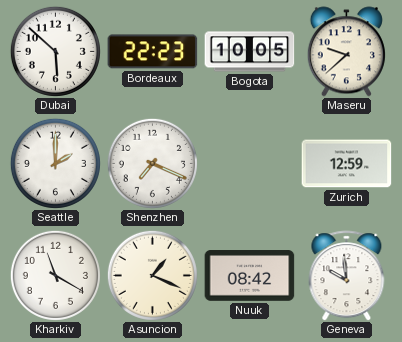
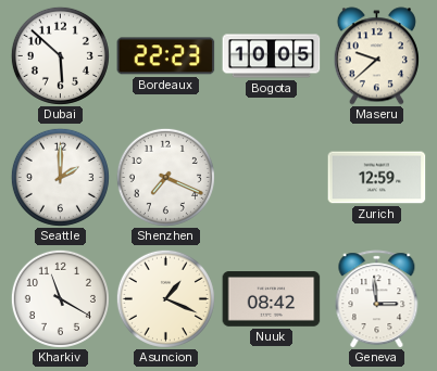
Geneva: 9:59 -> 2:59
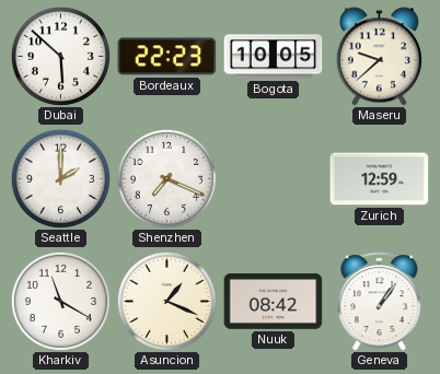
Geneva: 2:59 -> 1:06
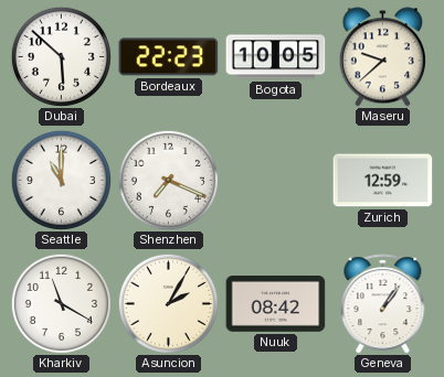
Seattle: 2:00 -> 11:00
Asuncion: 1:19 -> 2:05
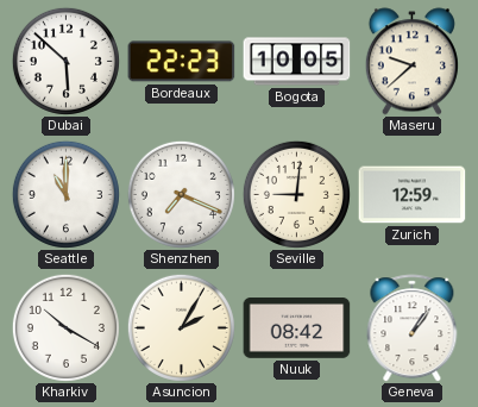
Seville: none -> 9:01
Kharkiv: 11:20 -> 10:20
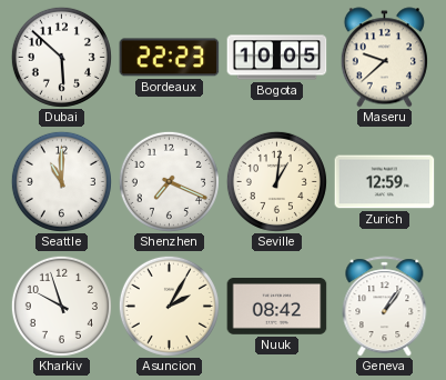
Seville: 9:01 -> 1:01
Kharkiv: 10:20 -> 9:57
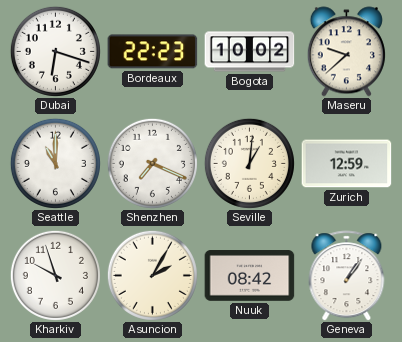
Dubai: 5:52 -> 6:18
Bogota: 10:05 -> 10:02
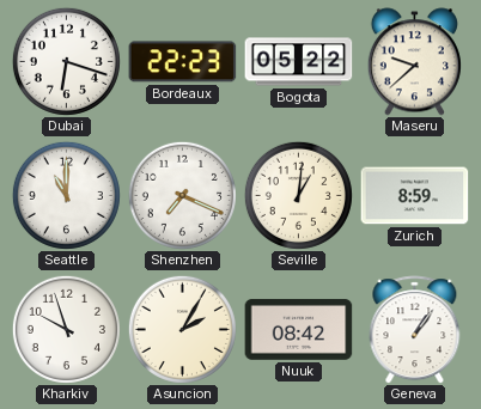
Bogota: 10:02 -> 05:22
Zurich: 12:59 -> 8:59
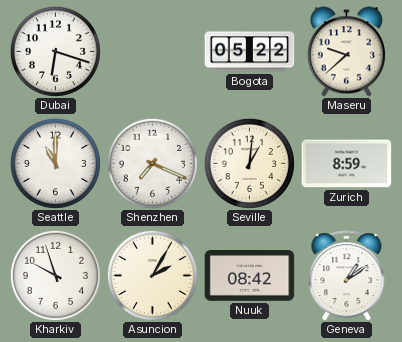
Bordeaux: 22:23 -> none
Geneva: 1:06 -> 1:09
